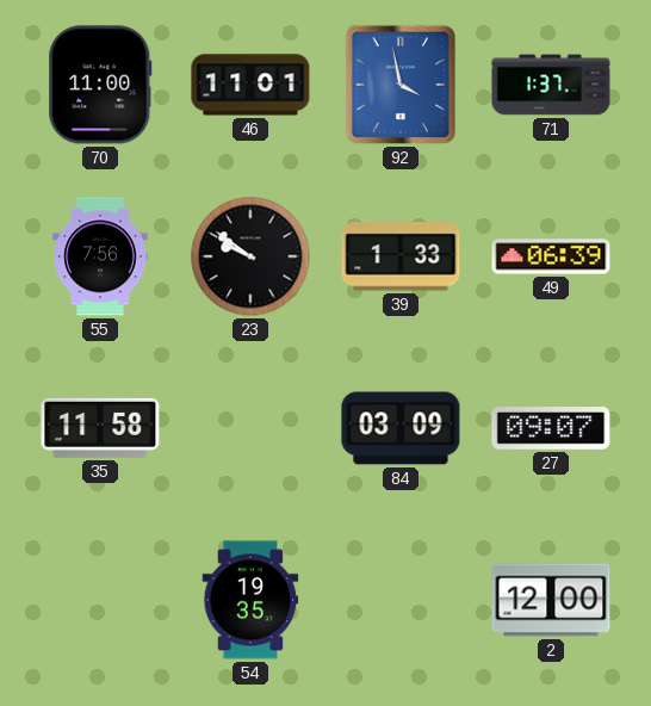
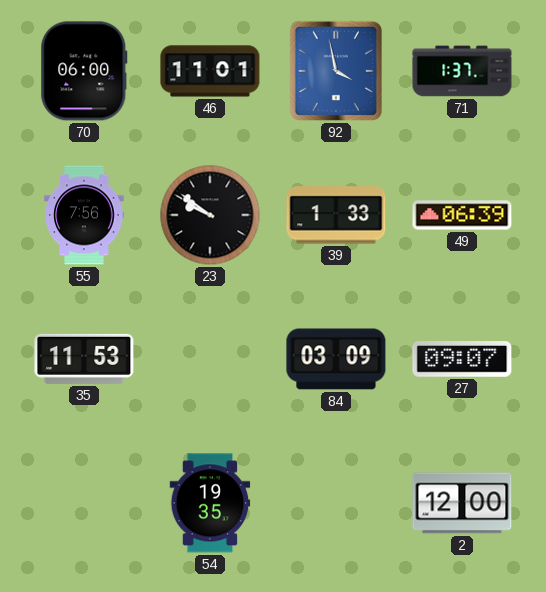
70: 11:00 -> 06:00
35: 11:58 -> 11:53
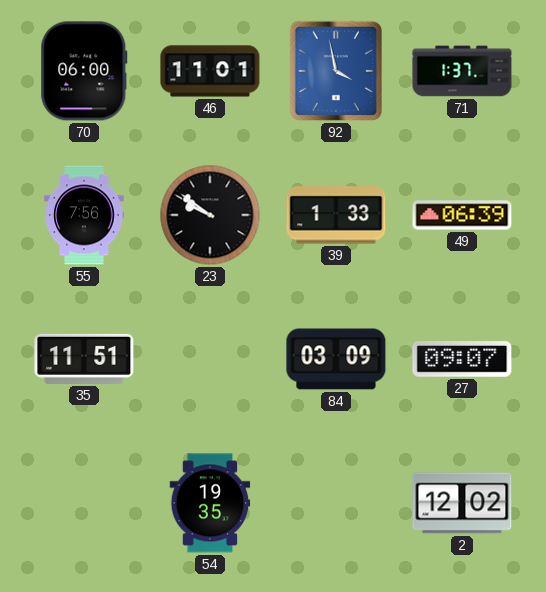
35: 11:53 -> 11:51
2: 12:00 -> 12:02
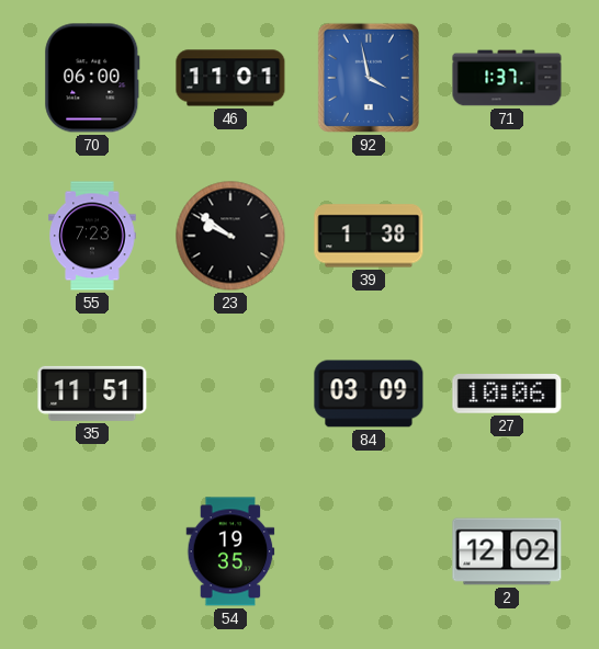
55: 7:56 -> 7:23
39: 1:33 -> 1:38
49: 06:39 -> none
27: 09:07 -> 10:06
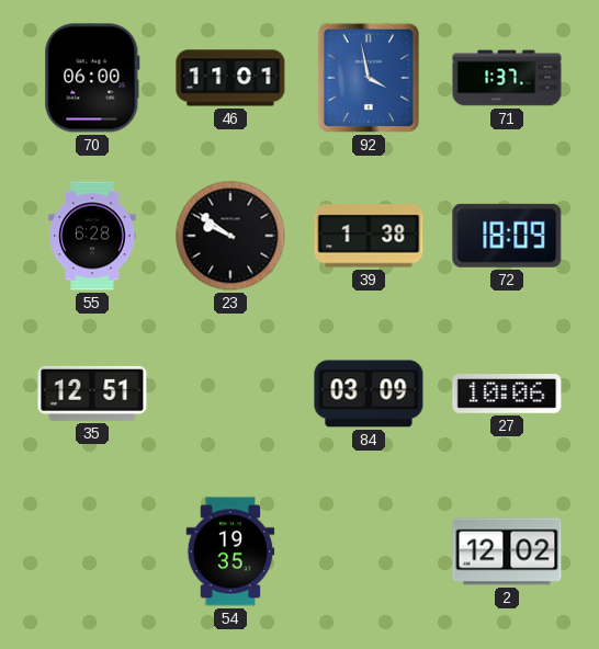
55: 7:23 -> 6:28
72: none -> 18:09
35: 11:51 -> 12:51
